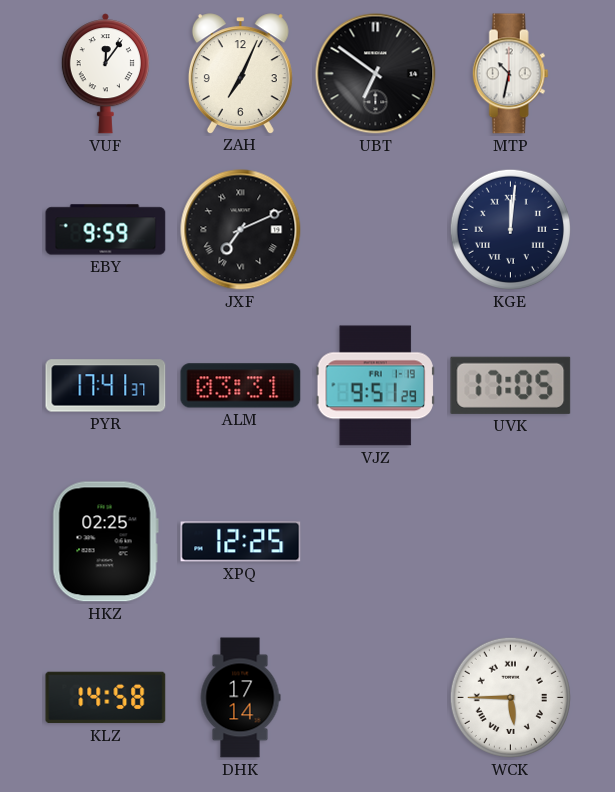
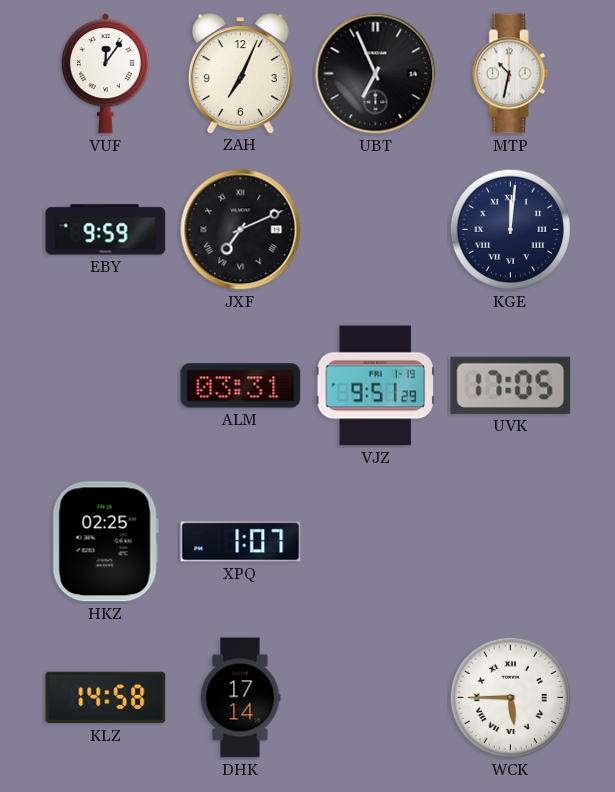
UBT: 6:51 -> 6:56
PYR: 17:41 -> none
XPQ: 12:25 -> 1:07
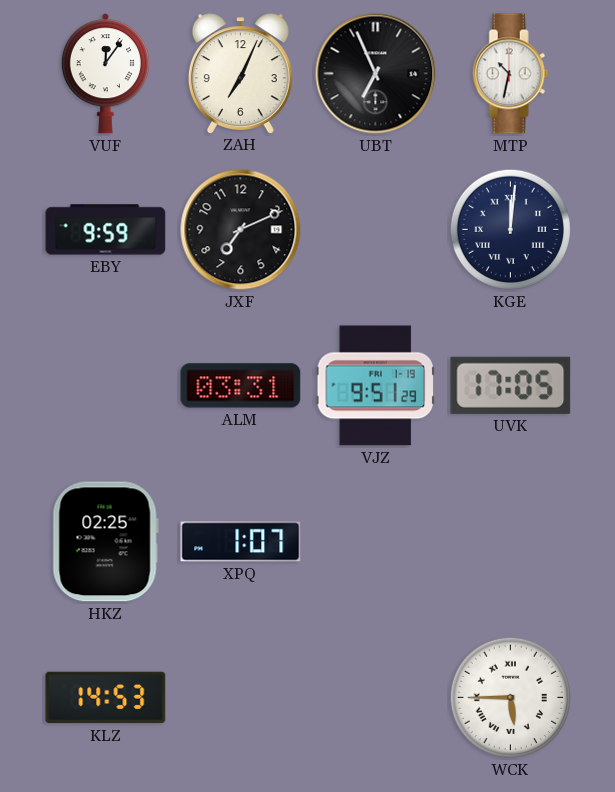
JXF numerals: Roman -> Arabic
KLZ: 14:58 -> 14:53
DHK: 17:14 -> none
